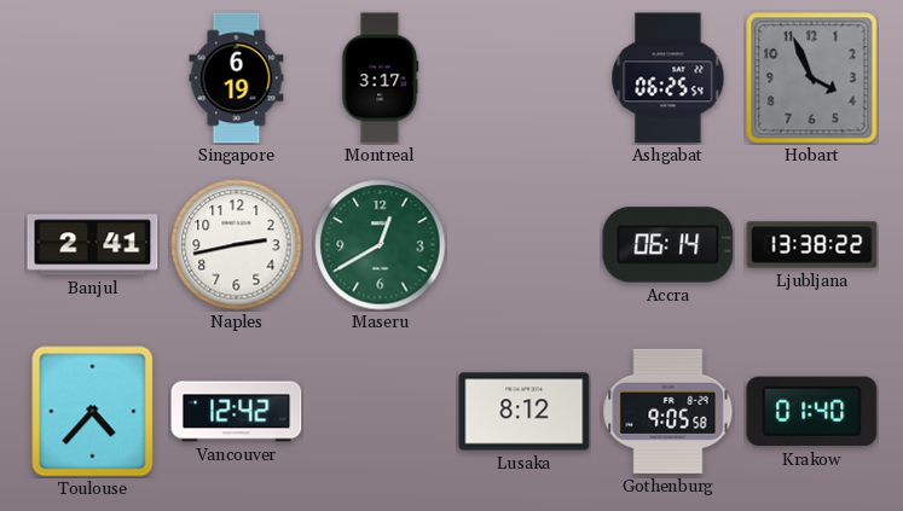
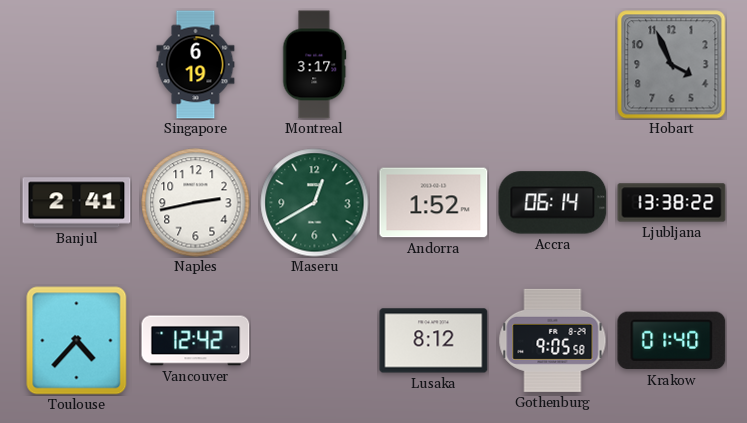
Ashgabat: 06:25 -> none
Andorra: none -> 1:52
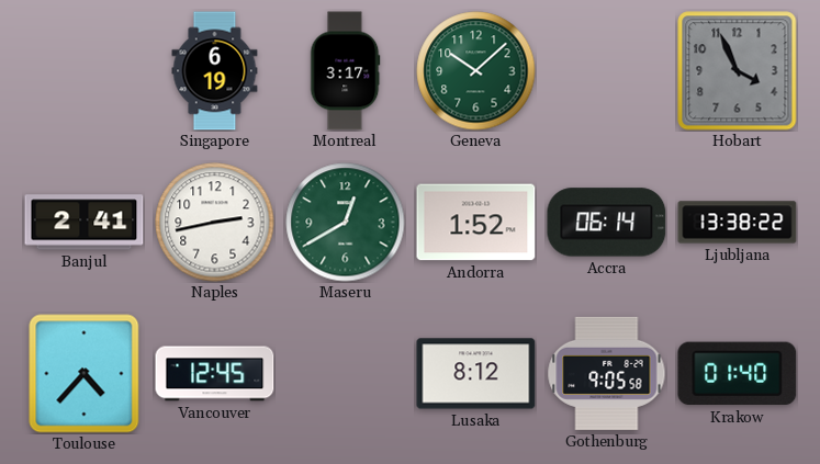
Geneva: none -> 10:08
Vancouver: 12:42 -> 12:45
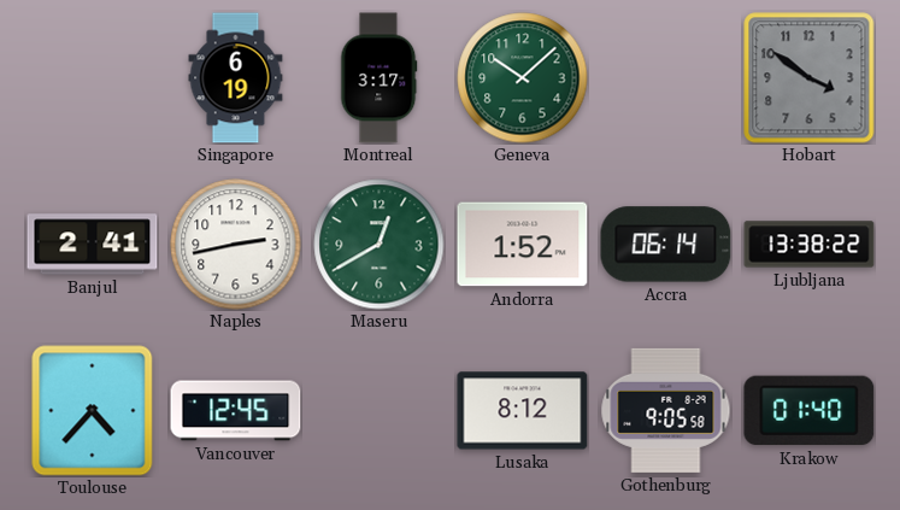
Hobart: 3:56 -> 3:51
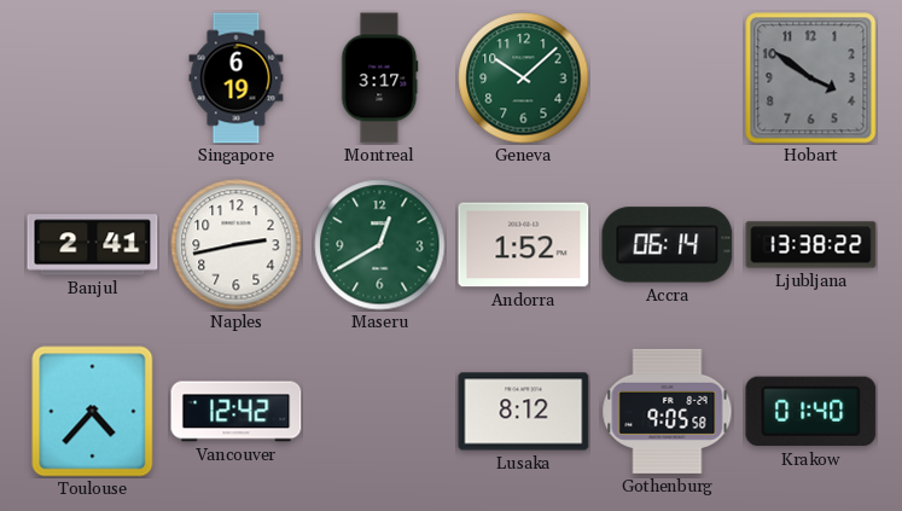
Vancouver: 12:45 -> 12:42
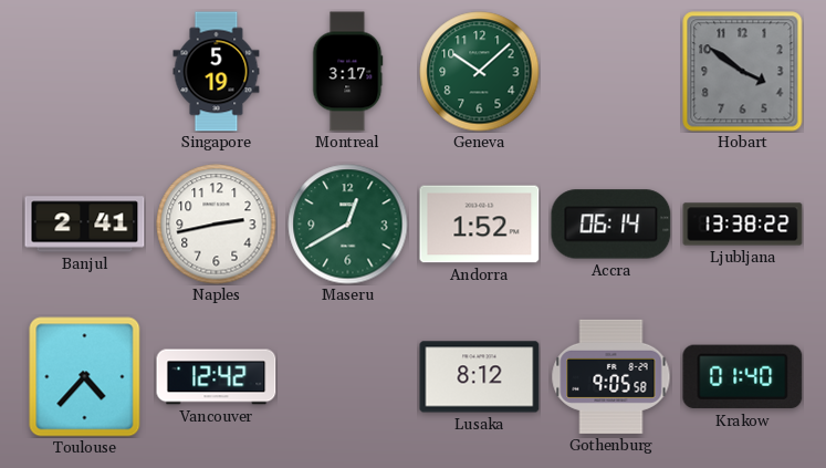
Singapore: 6:19 -> 5:19
